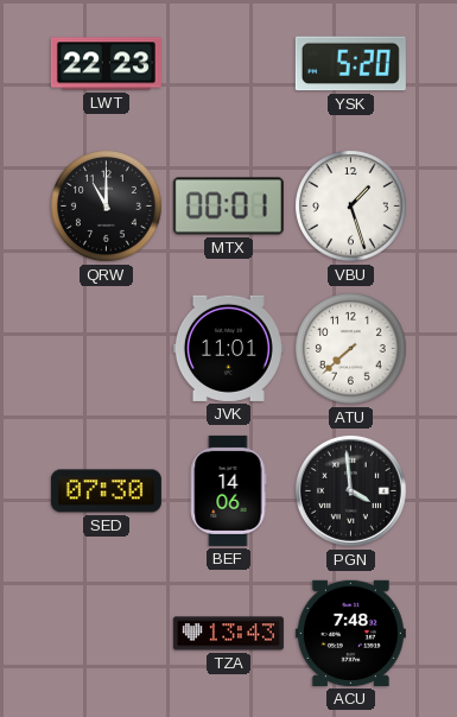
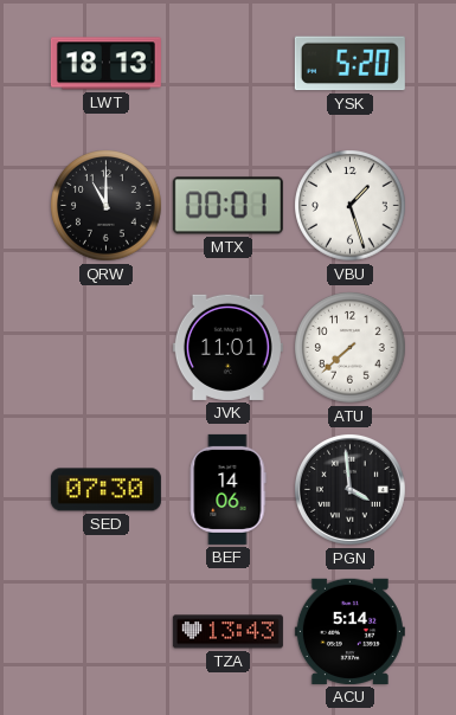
LWT: 22:23 -> 18:13
ACU: 7:48 -> 5:14
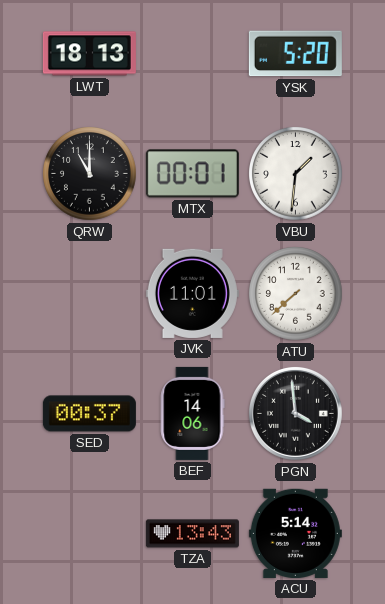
VBU: 1:27 -> 1:31
SED: 07:30 -> 00:37
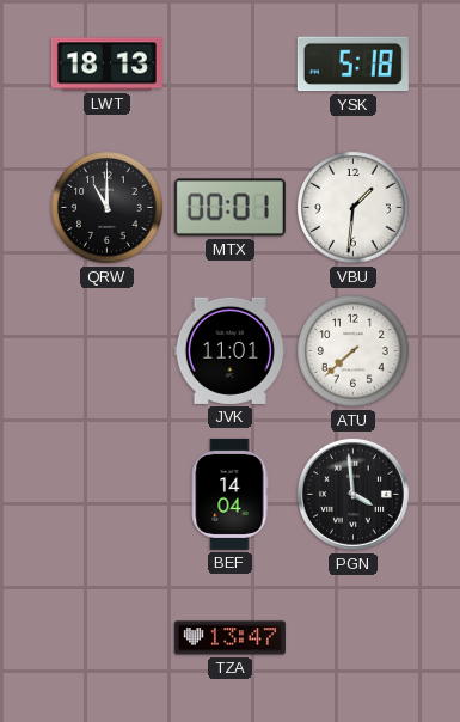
YSK: 5:20 -> 5:18
SED: 00:37 -> none
BEF: 14:06 -> 14:04
TZA: 13:43 -> 13:47
ACU: 5:14 -> none
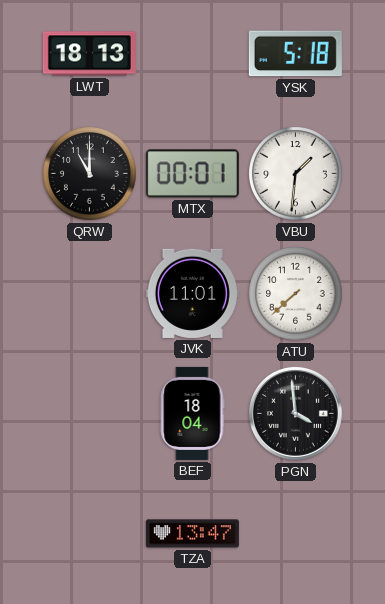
BEF: 14:04 -> 18:04
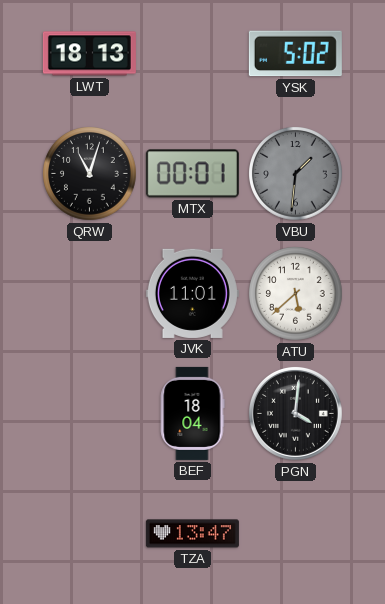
YSK: 5:18 -> 5:02
QRW: 11:00 -> 11:03
VBU dial: white -> grey
ATU: 7:38 -> 5:38
PGN: 3:59 -> 4:01
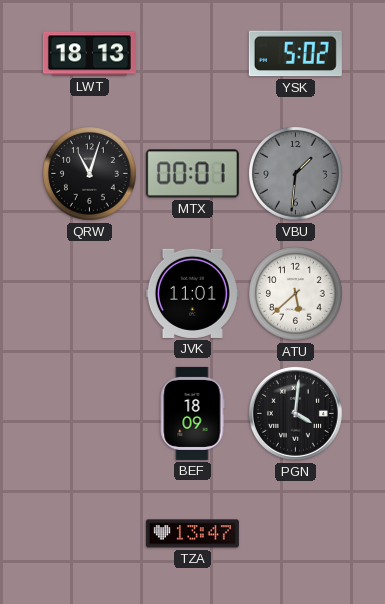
BEF: 18:04 -> 18:09
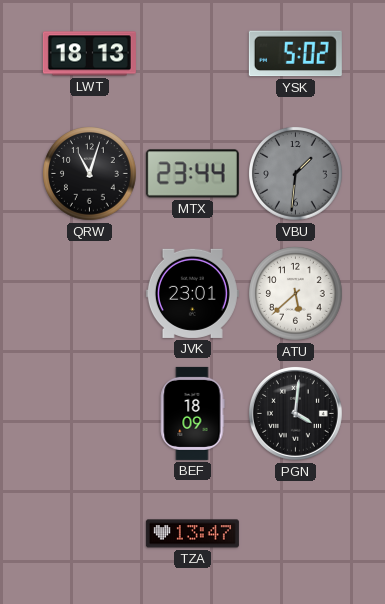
MTX: 00:01 -> 23:44
JVK: 11:01 -> 23:01
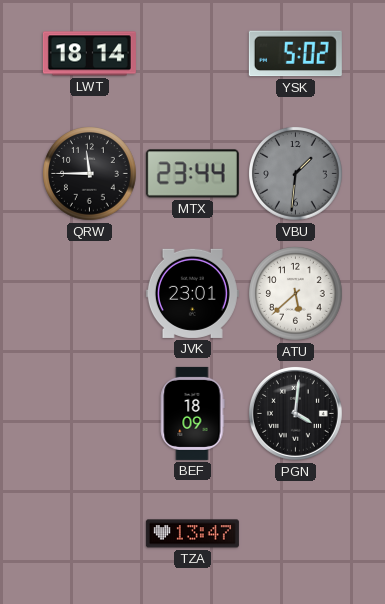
LWT: 18:13 -> 18:14
QRW: 11:03 -> 11:45
